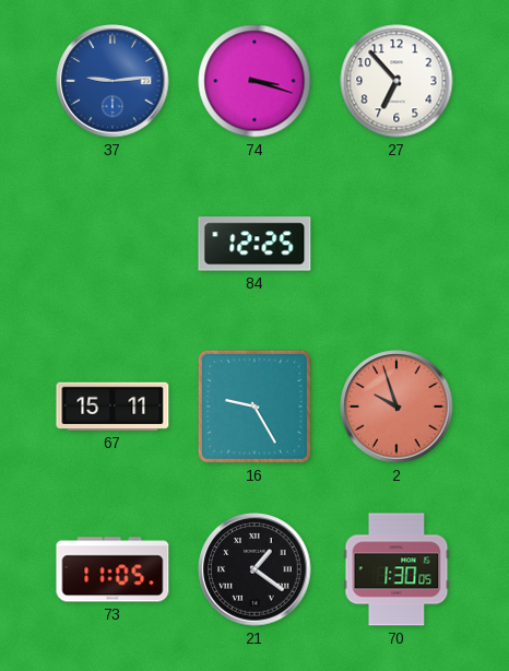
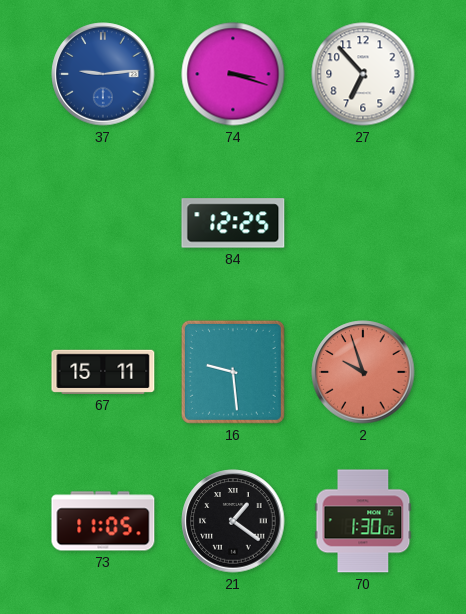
16: 9:25 -> 9:29
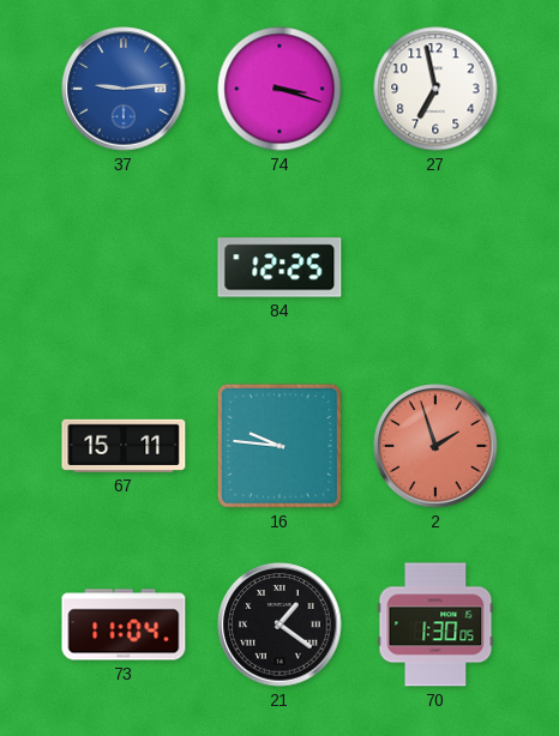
27: 6:53 -> 6:58
16: 9:29 -> 9:46
2: 9:57 -> 1:57
73: 11:05 -> 11:04
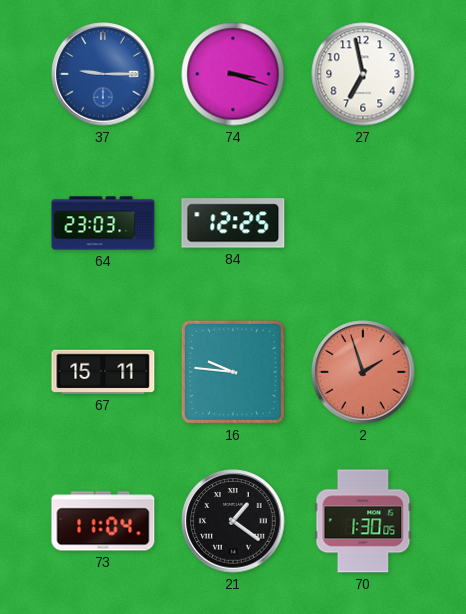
37: 9:14 -> 9:15
64: none -> 23:03
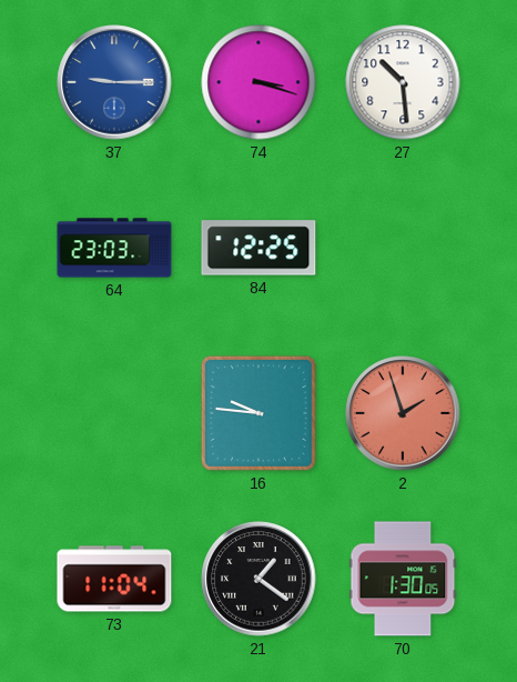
27: 6:58 -> 10:29
67: 15:11 -> none
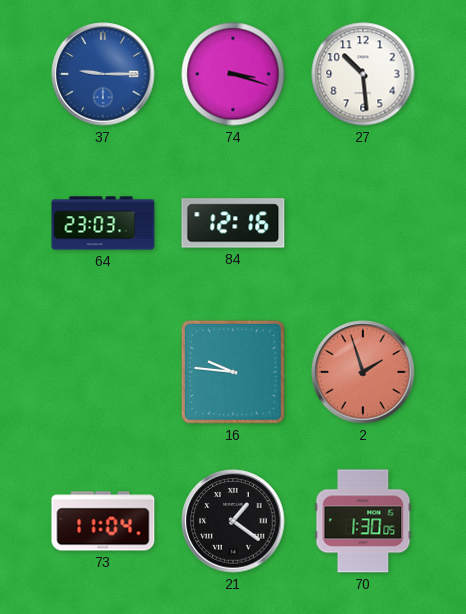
84: 12:25 -> 12:16
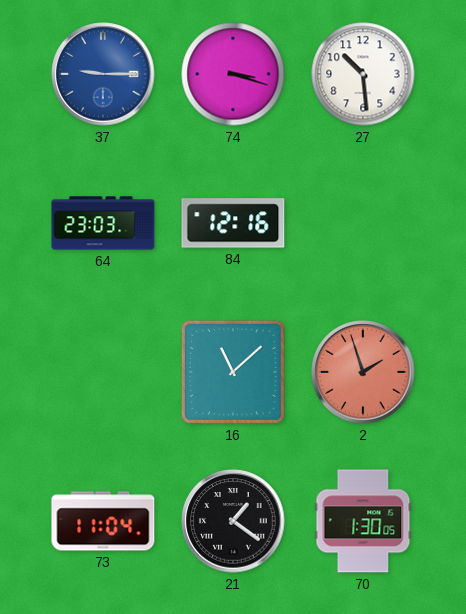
16: 9:46 -> 11:08
